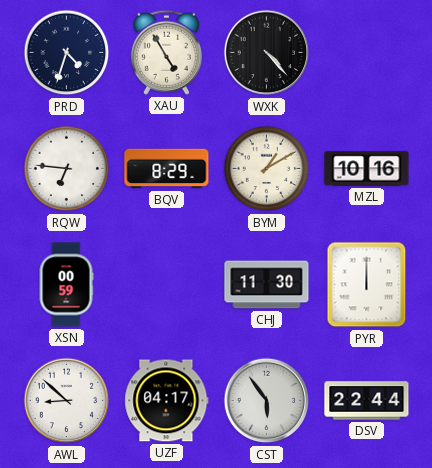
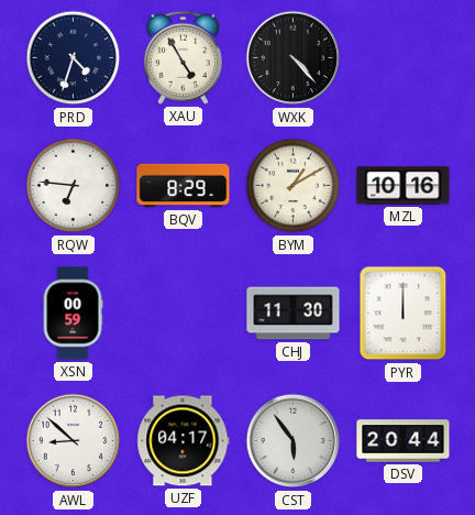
DSV: 22:44 -> 20:44
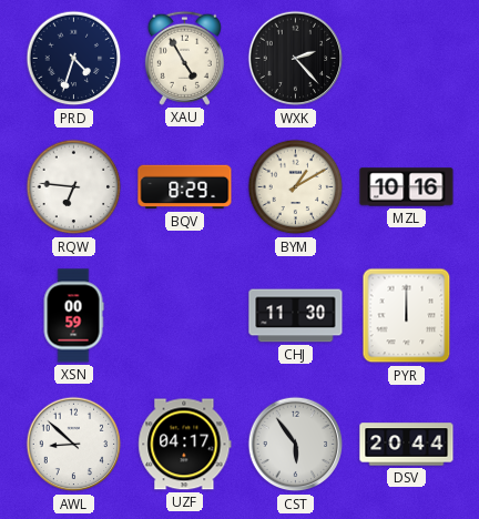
WXK: 4:23 -> 2:23
